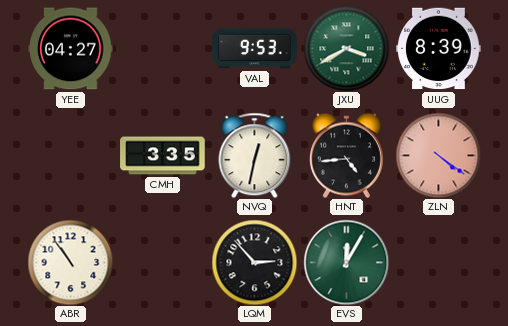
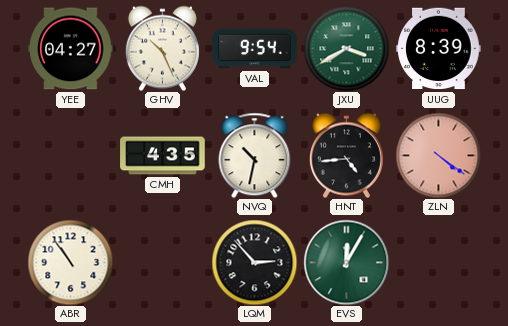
GHV: none -> 10:26
VAL: 9:53 -> 9:54
CMH: 3:35 -> 4:35
NVQ: 12:32 -> 10:32
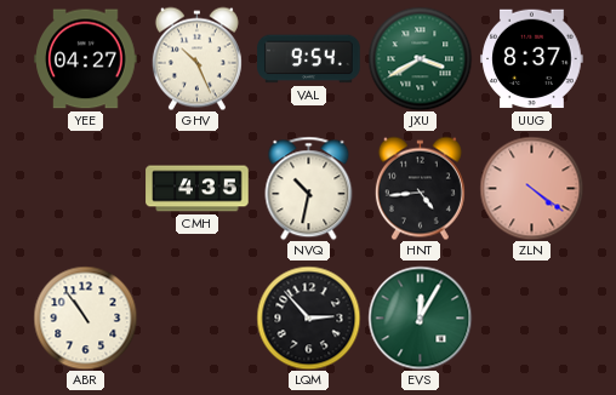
UUG: 8:39 -> 8:37
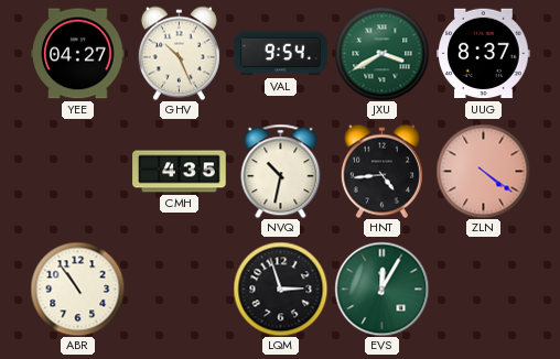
LQM: 2:53 -> 2:57
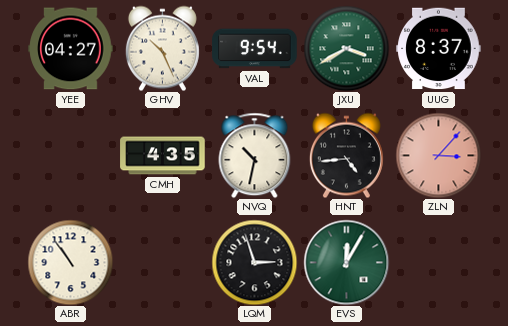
ZLN: 4:21 -> 3:07
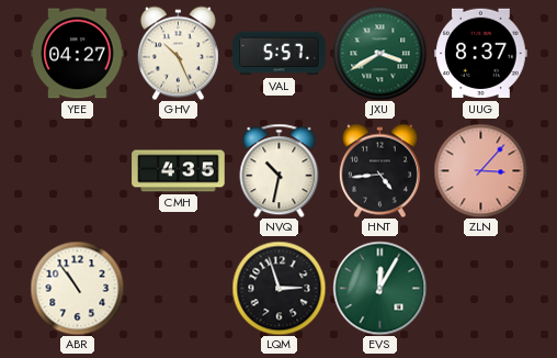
VAL: 9:54 -> 5:57
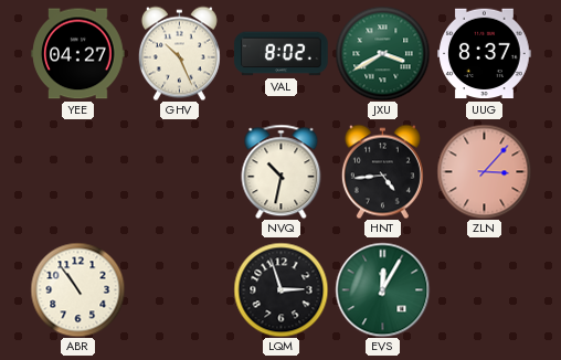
VAL: 5:57 -> 8:02
CMH: 4:35 -> none
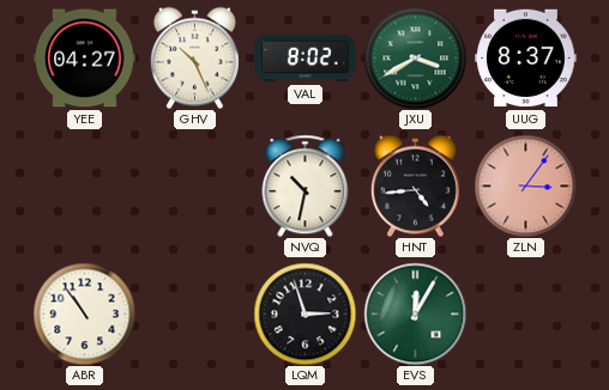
ZLN: 3:07 -> 3:06
